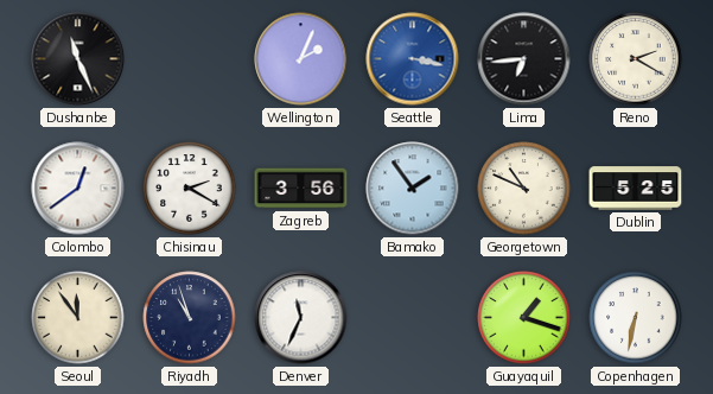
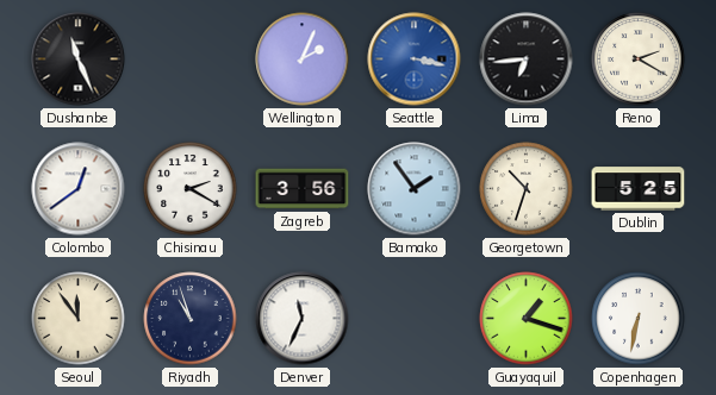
Georgetown: 10:49 -> 10:33
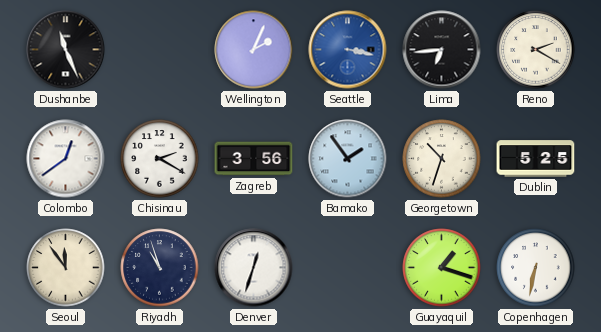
Denver: 11:34 -> 12:33
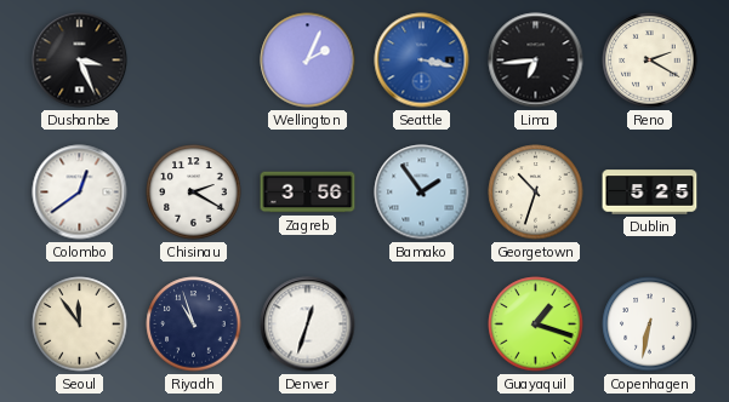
Dushanbe: 11:26 -> 3:26
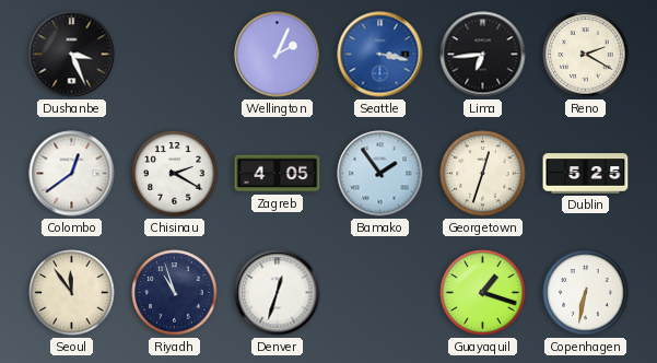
Zagreb: 3:56 -> 4:05
Georgetown: 10:33 -> 12:33
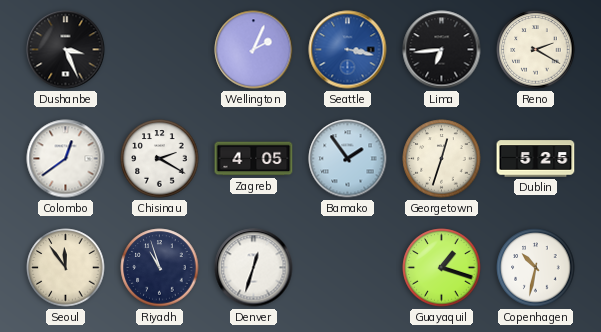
Copenhagen: 6:32 -> 10:32
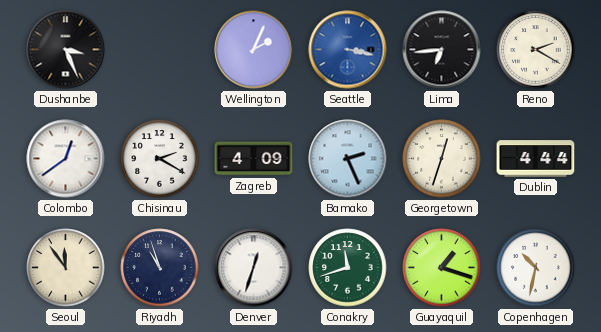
Zagreb: 4:05 -> 4:09
Bamako: 1:54 -> 2:26
Dublin: 5:25 -> 4:44
Conakry: none -> 11:42
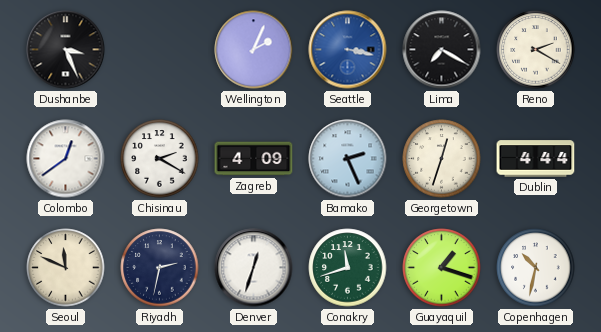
Lima: 6:44 -> 7:20
Seoul: 11:54 -> 11:49
Riyadh: 10:57 -> 2:32
